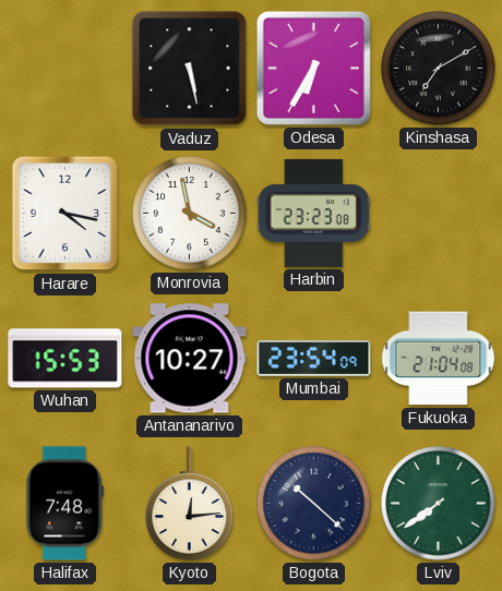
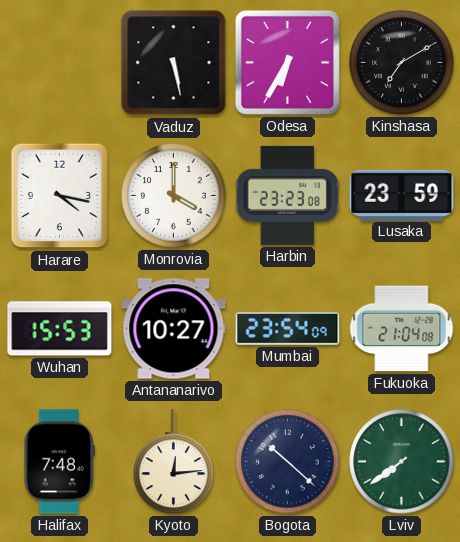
Monrovia: 3:58 -> 4:00
Lusaka: none -> 23:59
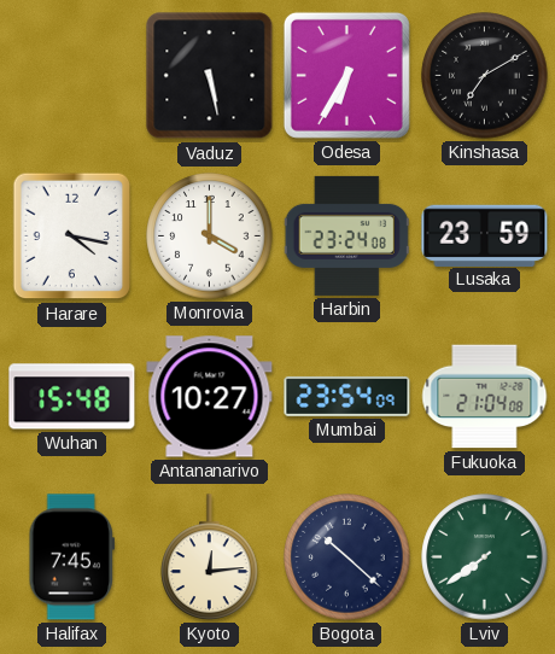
Harbin: 23:23 -> 23:24
Wuhan: 15:53 -> 15:48
Halifax: 7:48 -> 7:45
